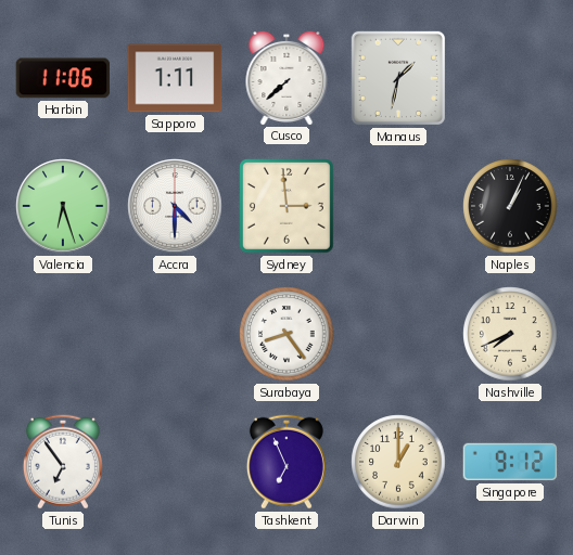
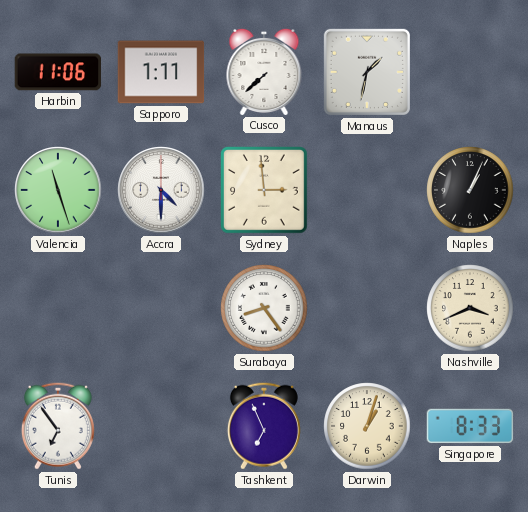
Valencia: 6:27 -> 11:27
Nashville: 7:41 -> 3:41
Darwin: 1:00 -> 1:03
Singapore: 9:12 -> 8:33
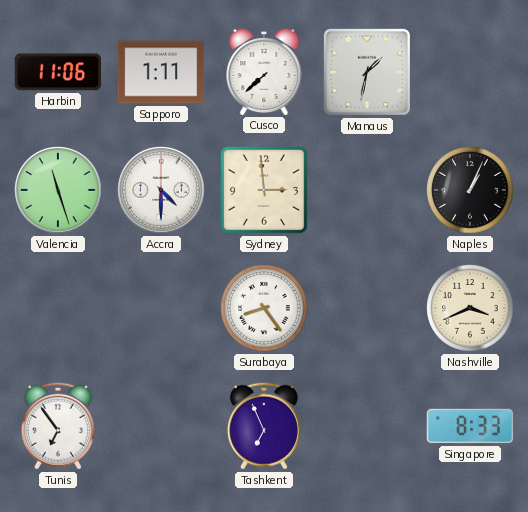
Darwin: 1:03 -> none
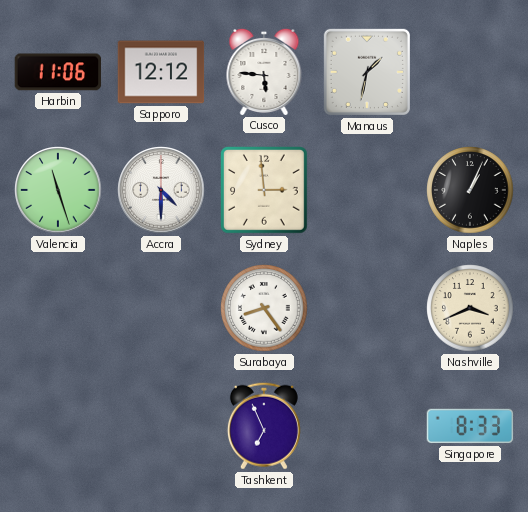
Sapporo: 1:11 -> 12:12
Cusco: 7:38 -> 5:46
Tunis: 6:54 -> none
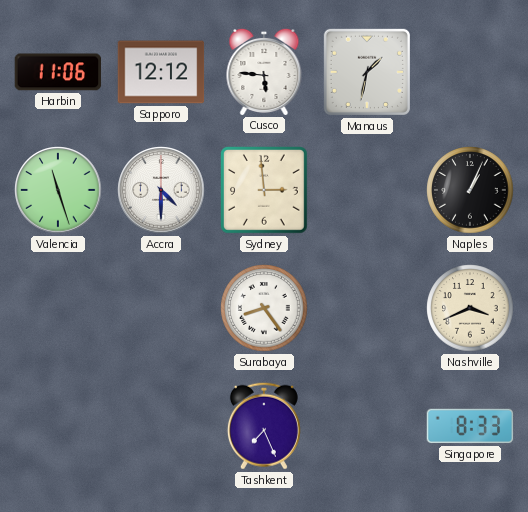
Tashkent: 6:56 -> 7:26
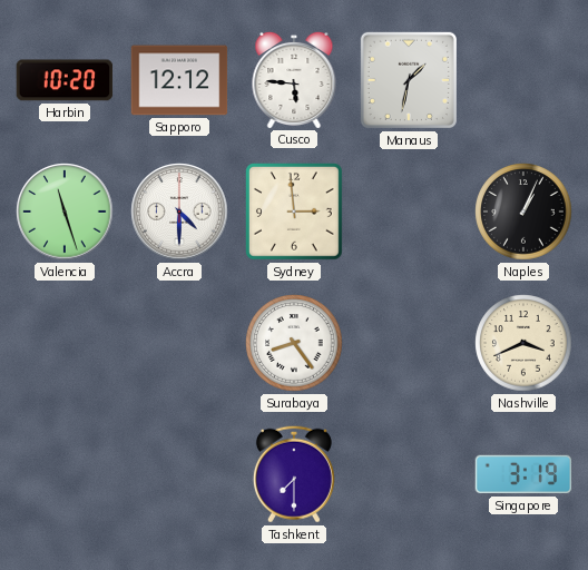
Harbin: 11:06 -> 10:20
Tashkent: 7:26 -> 7:30
Singapore: 8:33 -> 3:19
